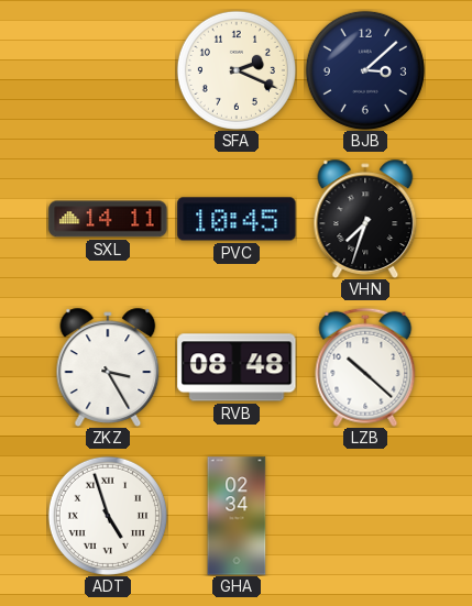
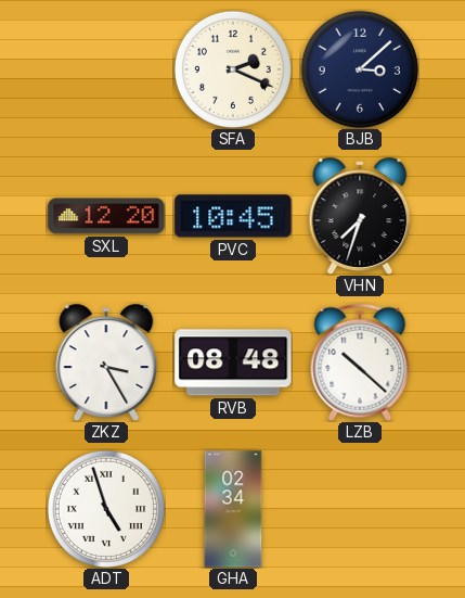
SXL: 14:11 -> 12:20
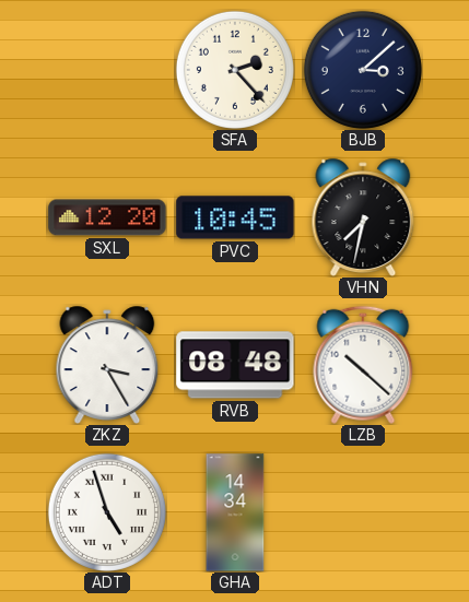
SFA: 2:19 -> 2:23
VHN: 7:33 -> 7:32
GHA: 02:34 -> 14:34
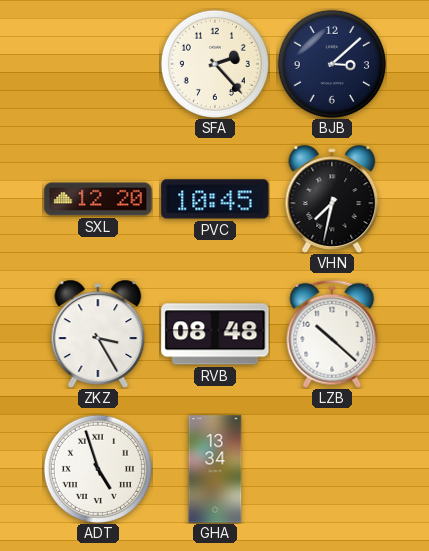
GHA: 14:34 -> 13:34
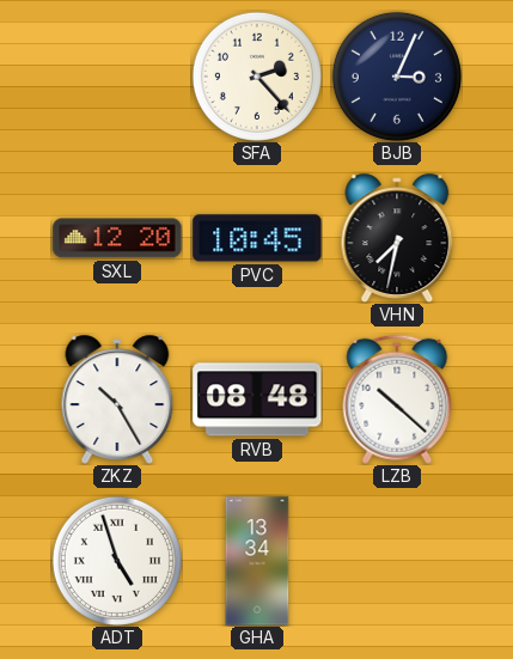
BJB: 3:08 -> 3:04
ZKZ: 3:25 -> 10:25
